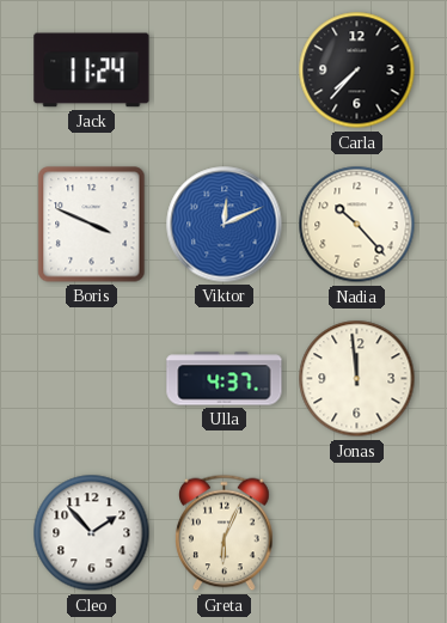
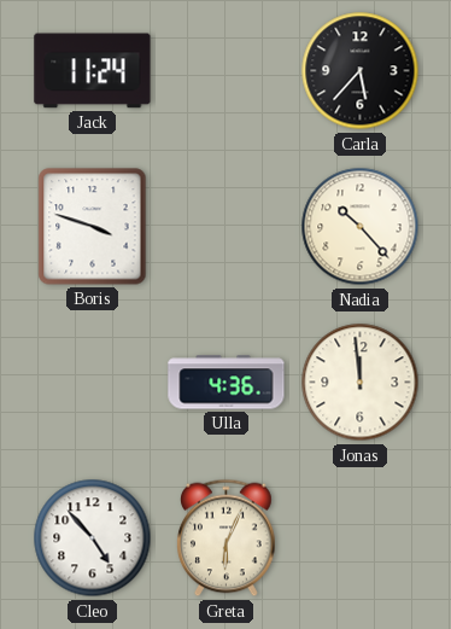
Carla: 7:37 -> 5:37
Boris: 3:49 -> 3:48
Viktor: 12:11 -> none
Ulla: 4:37 -> 4:36
Cleo: 1:53 -> 4:53
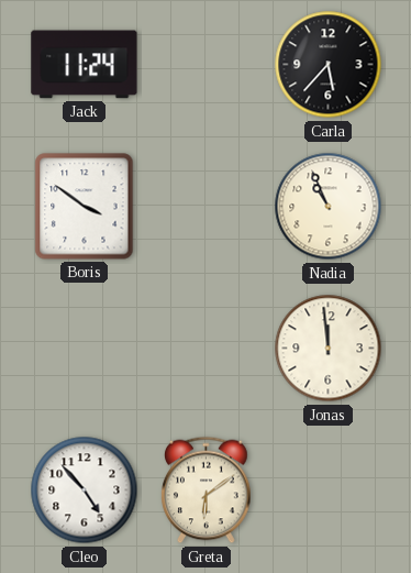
Boris: 3:48 -> 3:51
Nadia: 10:23 -> 10:56
Ulla: 4:36 -> none
Greta: 6:04 -> 6:09
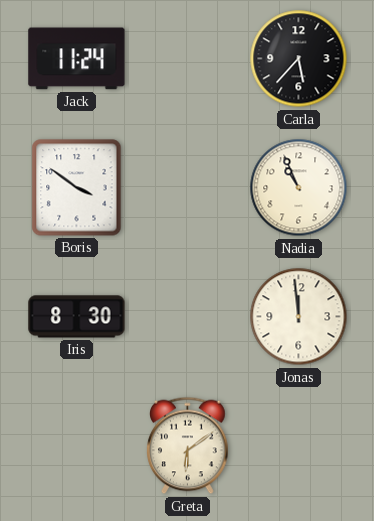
Iris: none -> 8:30
Cleo: 4:53 -> none
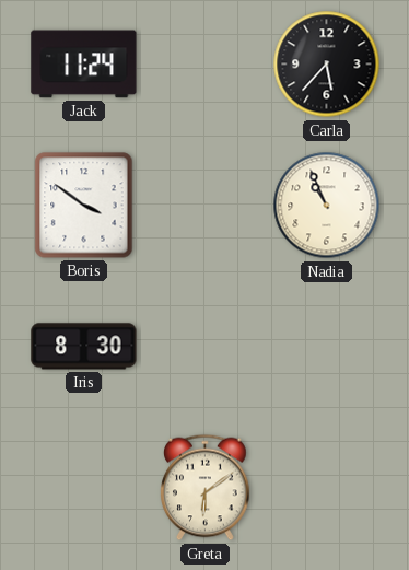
Jonas: 11:59 -> none
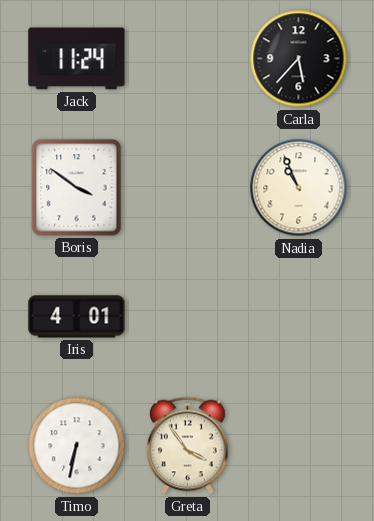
Iris: 8:30 -> 4:01
Timo: none -> 6:32
Greta: 6:09 -> 3:54
